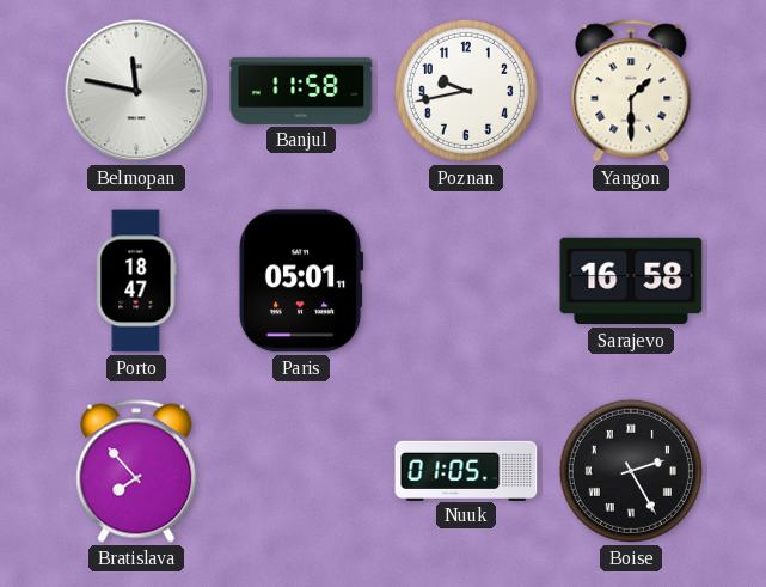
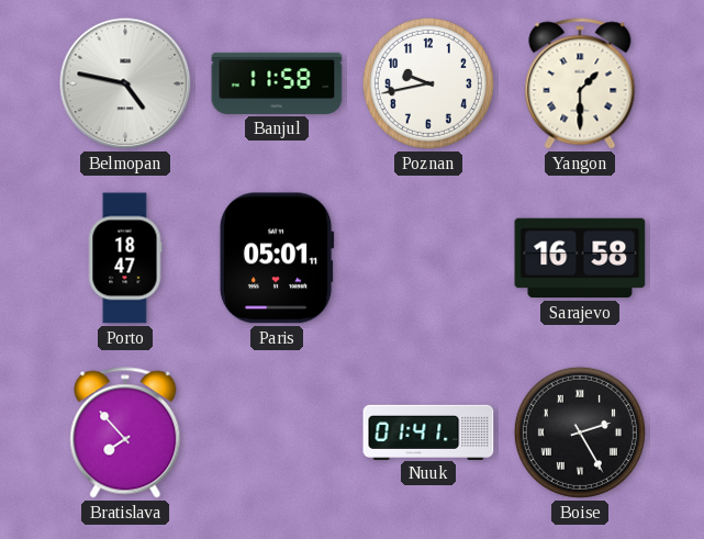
Belmopan: 11:47 -> 4:47
Nuuk: 01:05 -> 01:41
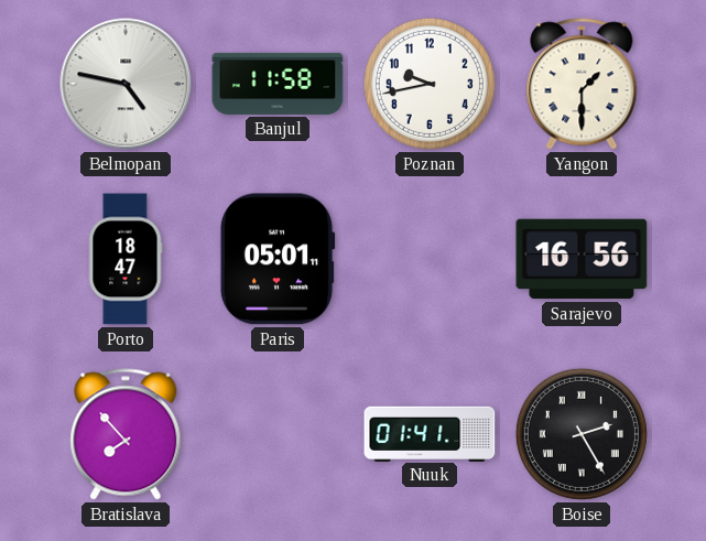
Sarajevo: 16:58 -> 16:56
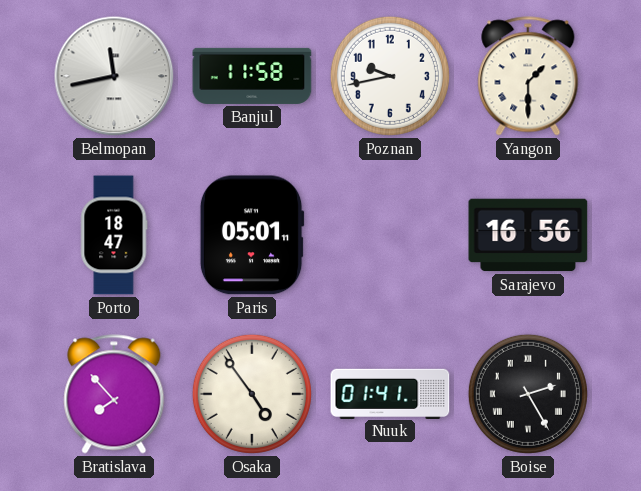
Belmopan: 4:47 -> 11:43
Osaka: none -> 4:54
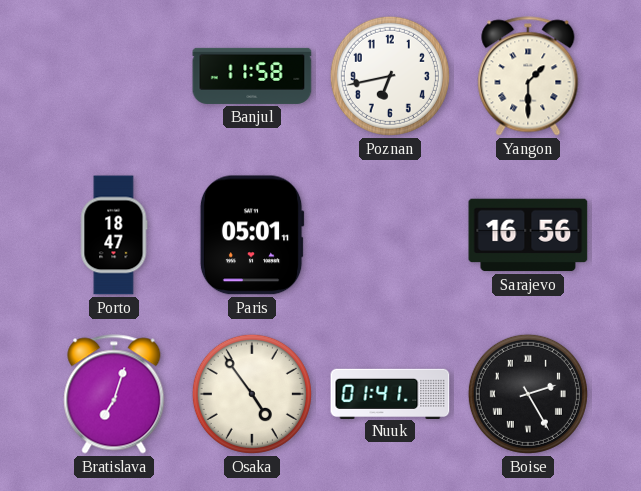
Belmopan: 11:43 -> none
Poznan: 9:43 -> 6:43
Bratislava: 7:53 -> 7:03
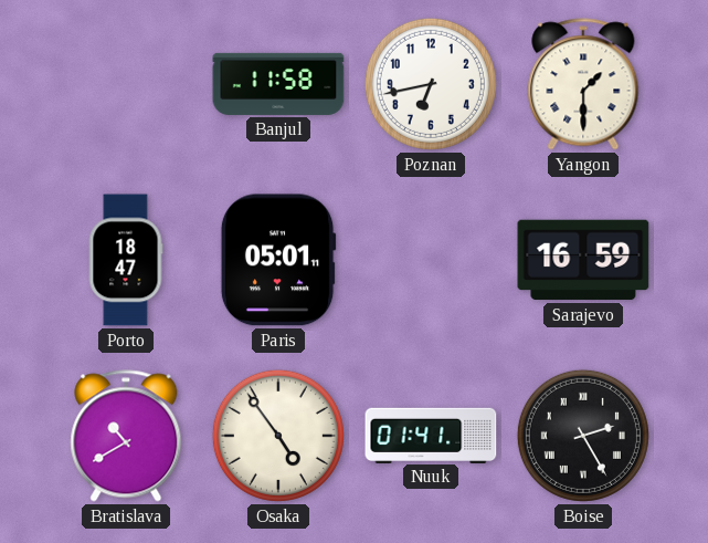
Sarajevo: 16:56 -> 16:59
Bratislava: 7:03 -> 10:40
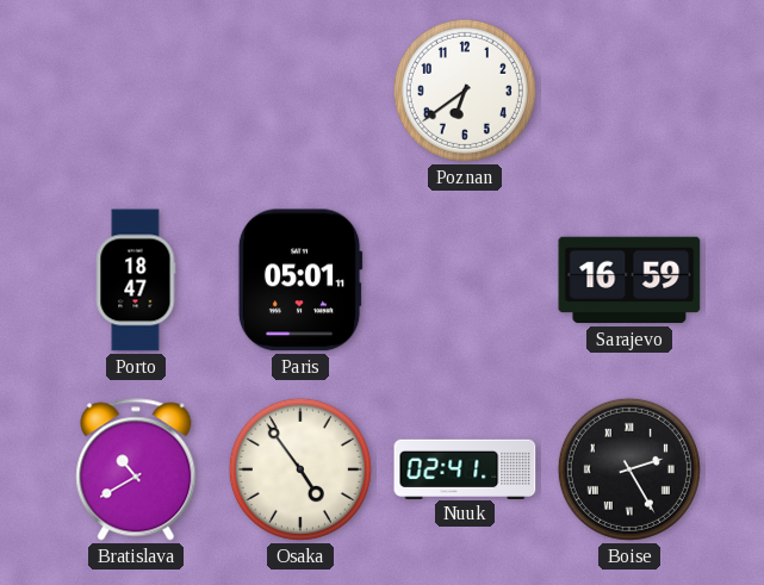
Banjul: 11:58 -> none
Poznan: 6:43 -> 6:39
Yangon: 1:30 -> none
Nuuk: 01:41 -> 02:41
